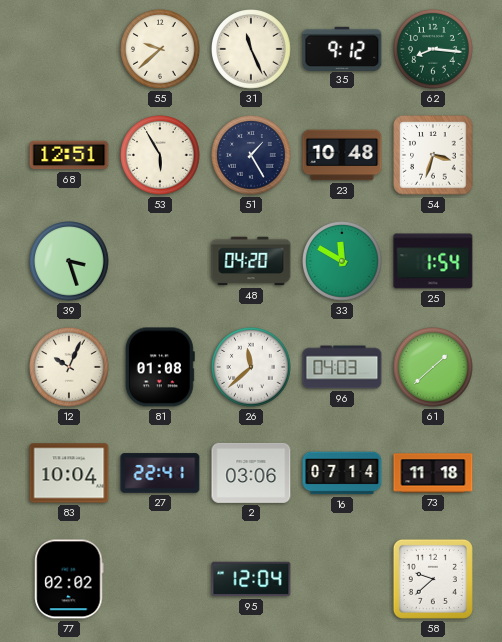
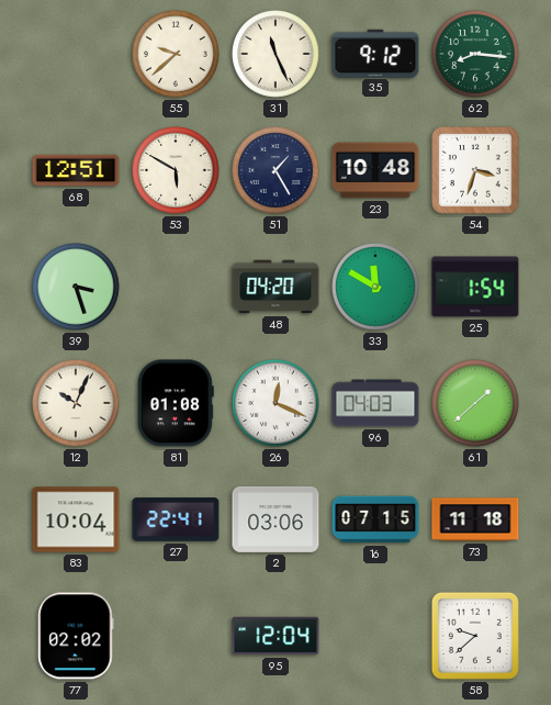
53: 5:55 -> 5:50
26: 11:38 -> 12:19
16: 07:14 -> 07:15
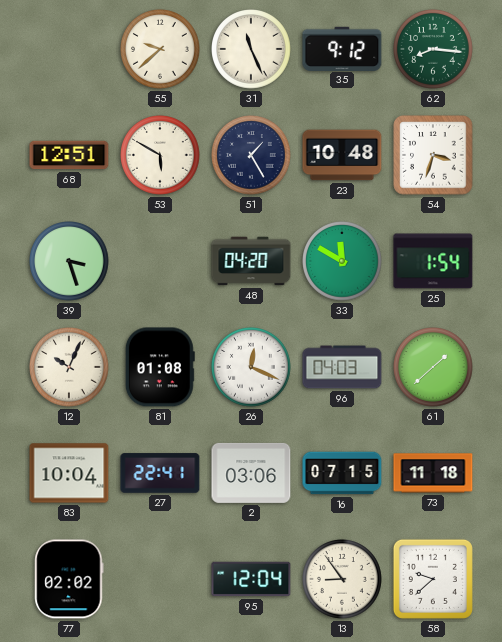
13: none -> 8:54
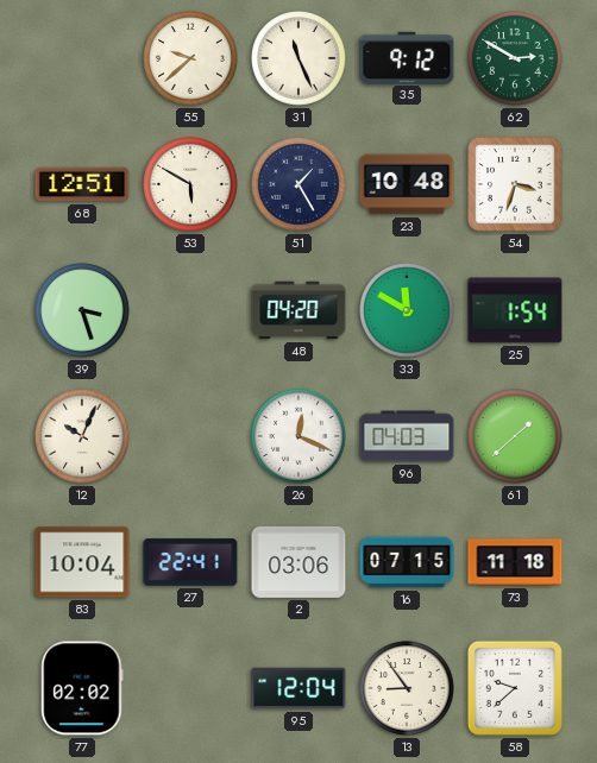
62: 8:16 -> 2:50
81: 01:08 -> none
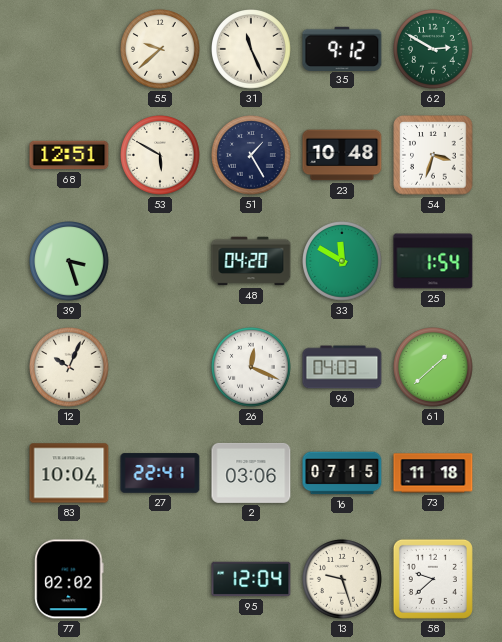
13: 8:54 -> 9:27
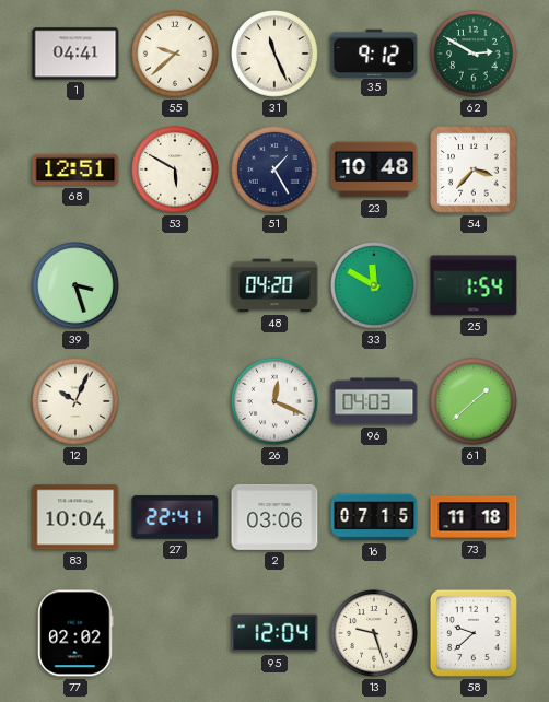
1: none -> 04:41
54: 3:33 -> 3:37
